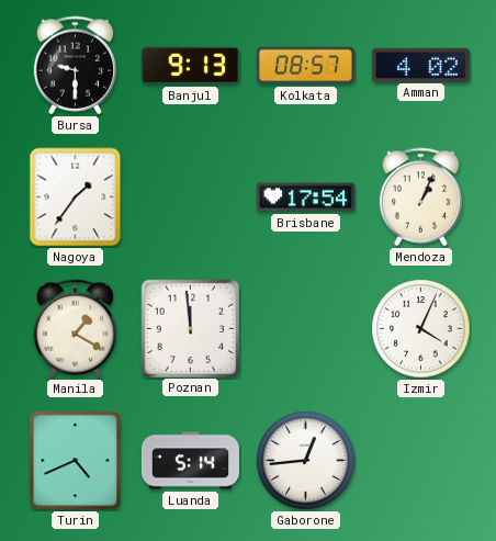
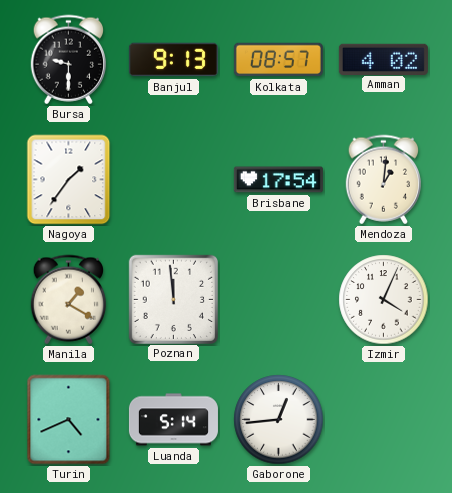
Mendoza: 1:04 -> 1:01
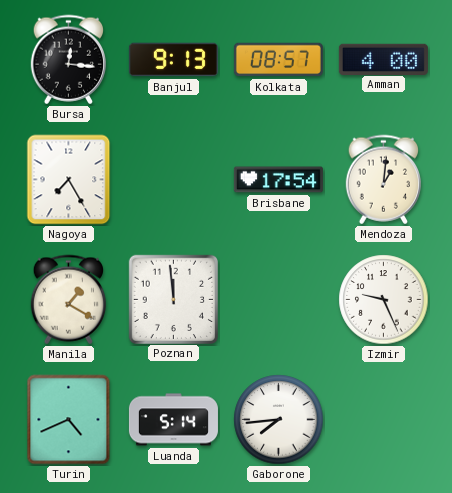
Bursa: 9:30 -> 12:16
Amman: 4:02 -> 4:00
Nagoya: 1:36 -> 7:25
Izmir: 4:04 -> 9:26
Gaborone: 12:44 -> 7:44
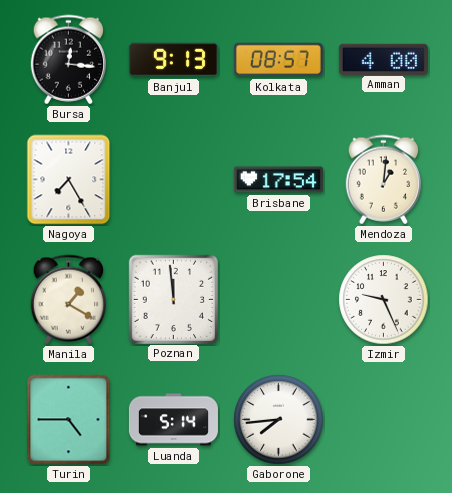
Turin: 4:41 -> 4:45
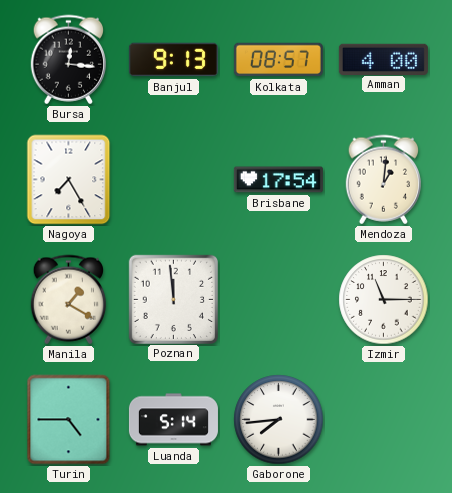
Izmir: 9:26 -> 11:15
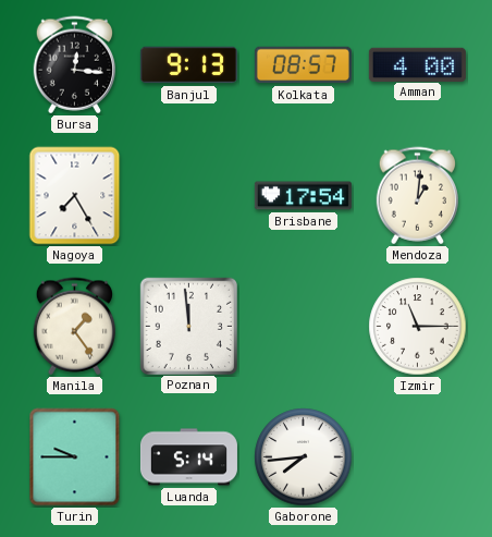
Manila: 1:20 -> 1:24
Turin: 4:45 -> 9:45
